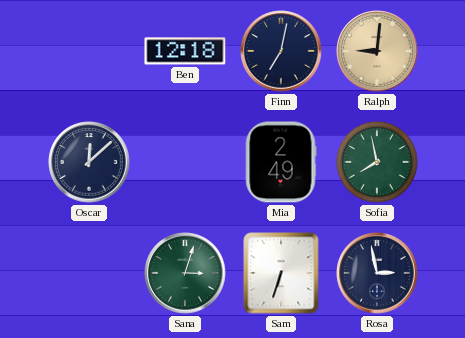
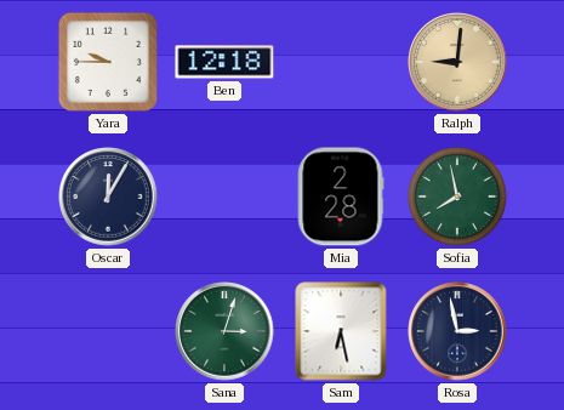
Yara: none -> 9:45
Finn: 7:02 -> none
Oscar: 12:08 -> 12:05
Mia: 2:49 -> 2:28
Sam: 6:33 -> 6:28
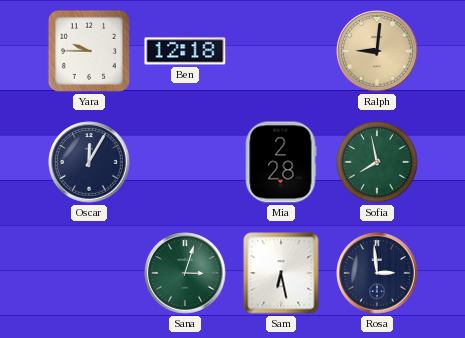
Rosa: 2:58 -> 2:59
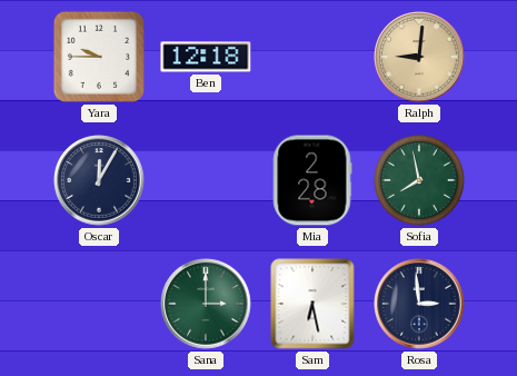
Sana: 3:03 -> 3:00
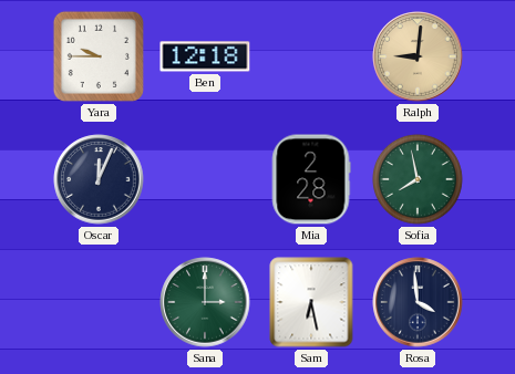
Oscar: 12:05 -> 12:04
Rosa: 2:59 -> 3:59
